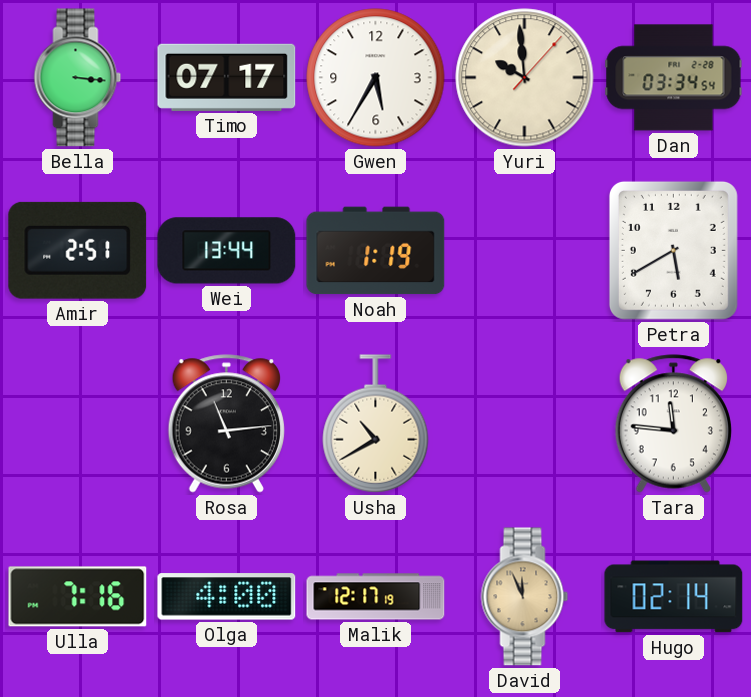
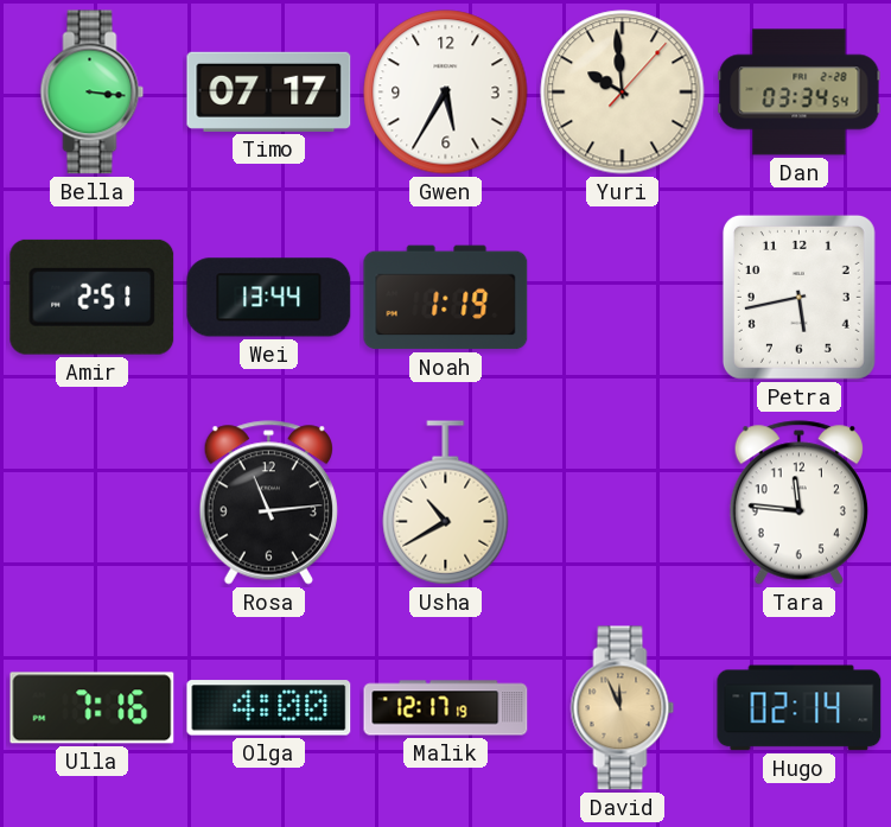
Petra: 5:40 -> 5:43
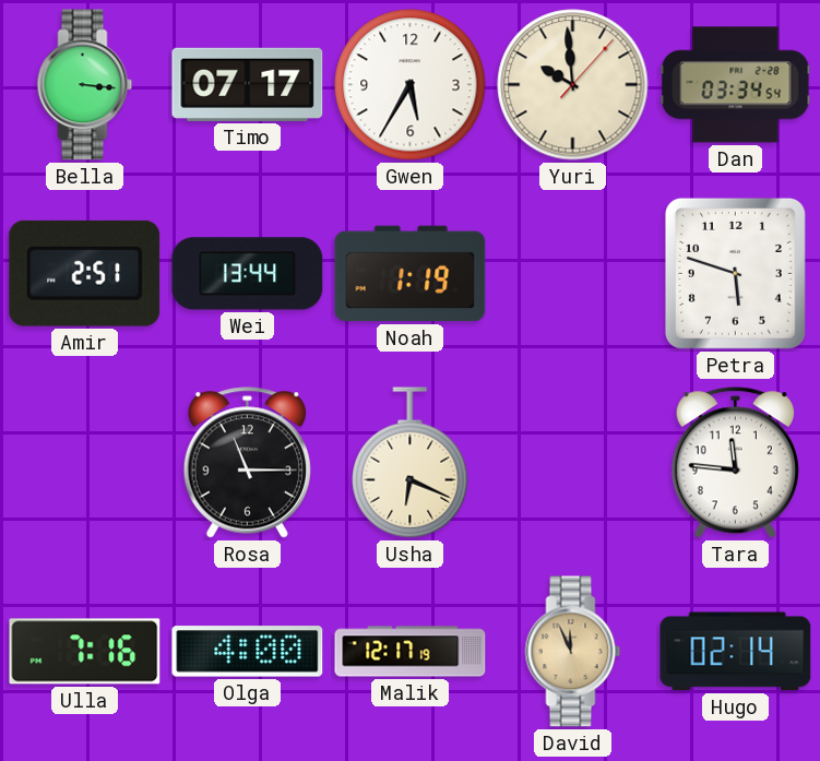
Petra: 5:43 -> 5:48
Rosa: 11:14 -> 11:15
Usha: 10:40 -> 6:19
